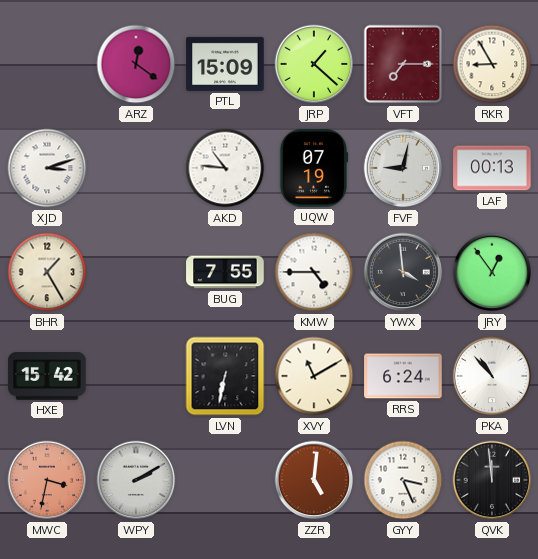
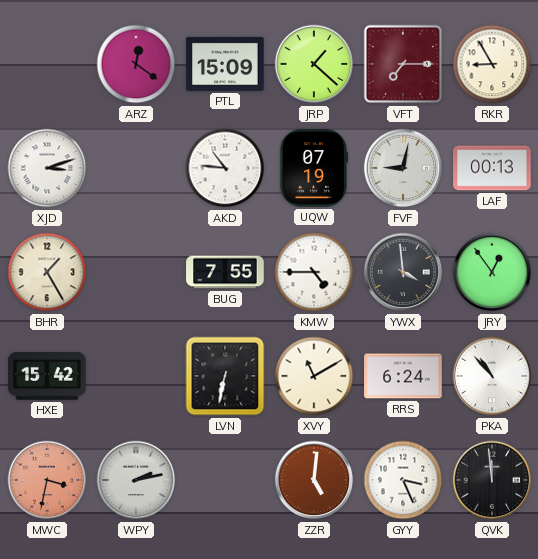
WPY: 2:10 -> 2:13
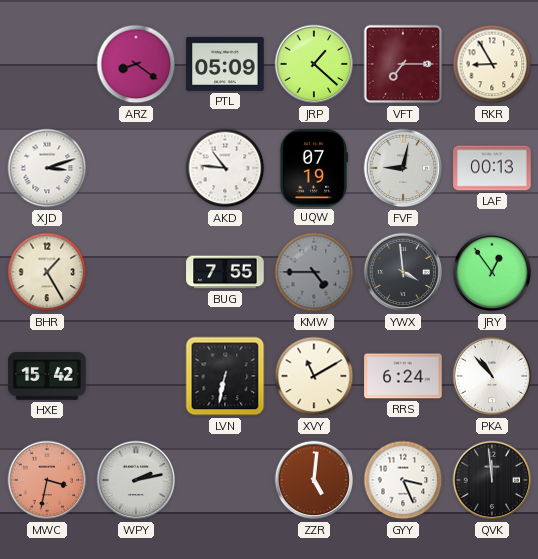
ARZ: 12:21 -> 8:21
PTL: 15:09 -> 05:09
KMW dial: white -> grey
